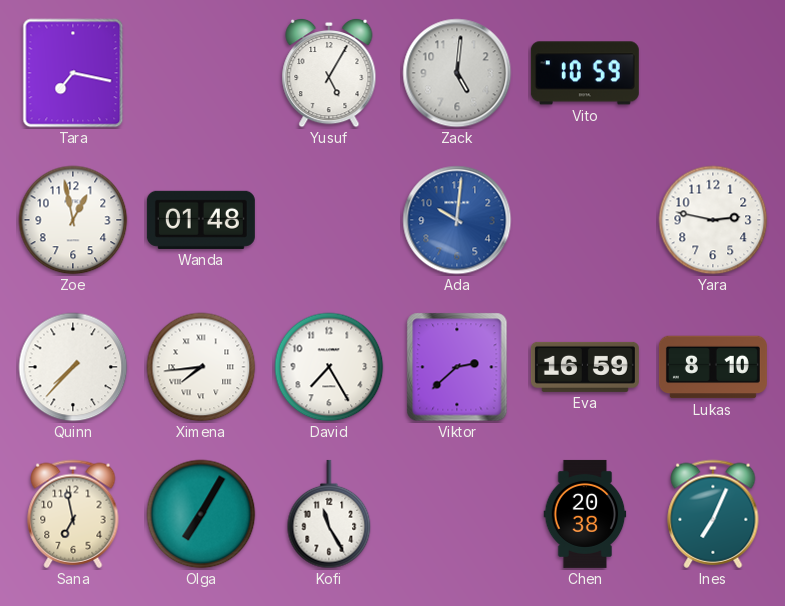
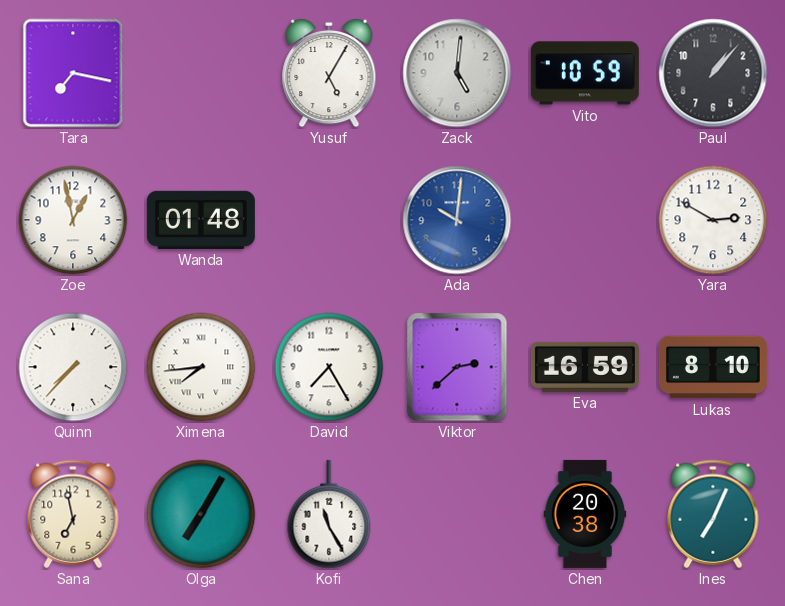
Paul: none -> 1:07
Yara: 2:47 -> 2:50
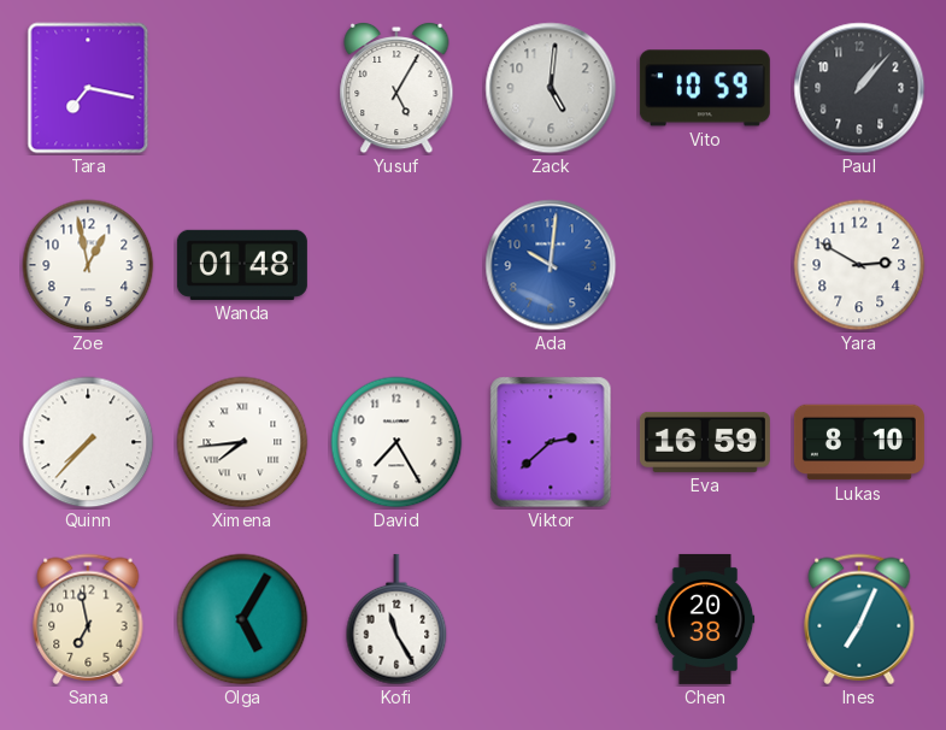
Olga: 7:05 -> 5:05
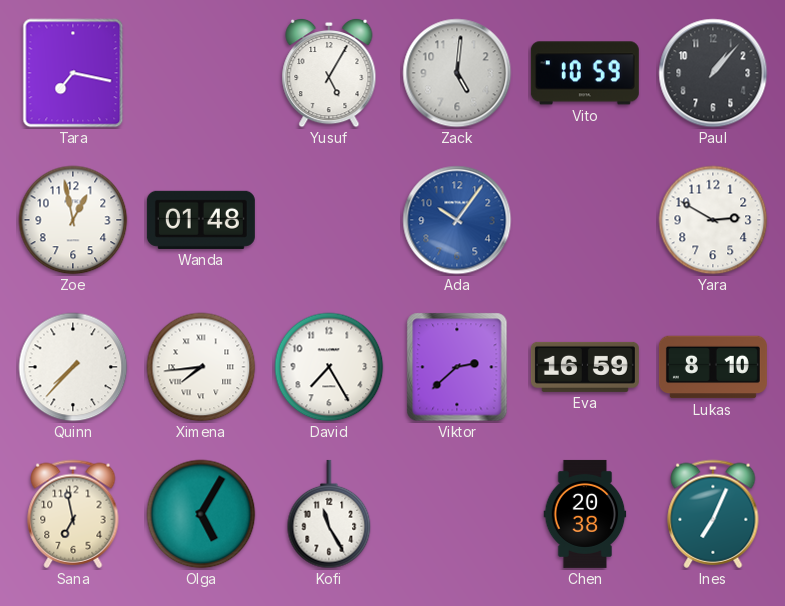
Ada: 10:01 -> 10:06
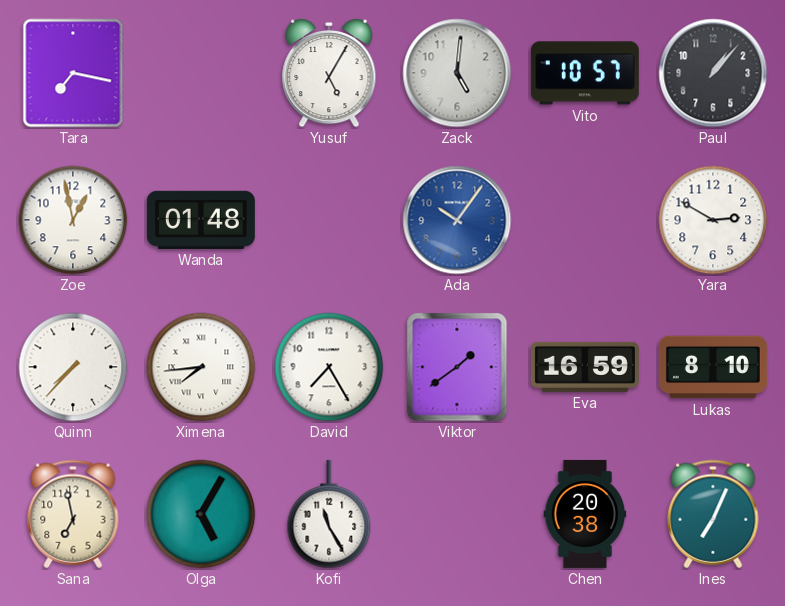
Vito: 10:59 -> 10:57
Viktor: 2:38 -> 1:39
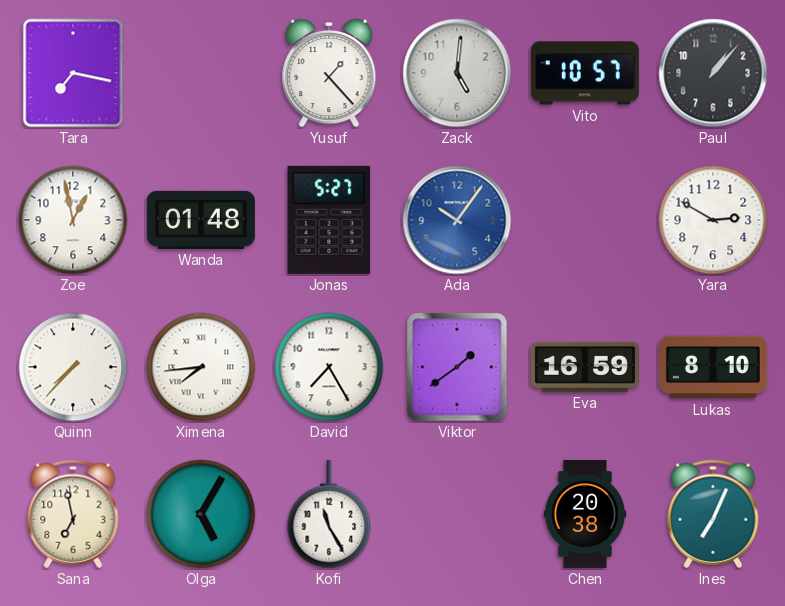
Yusuf: 5:05 -> 1:23
Jonas: none -> 5:27
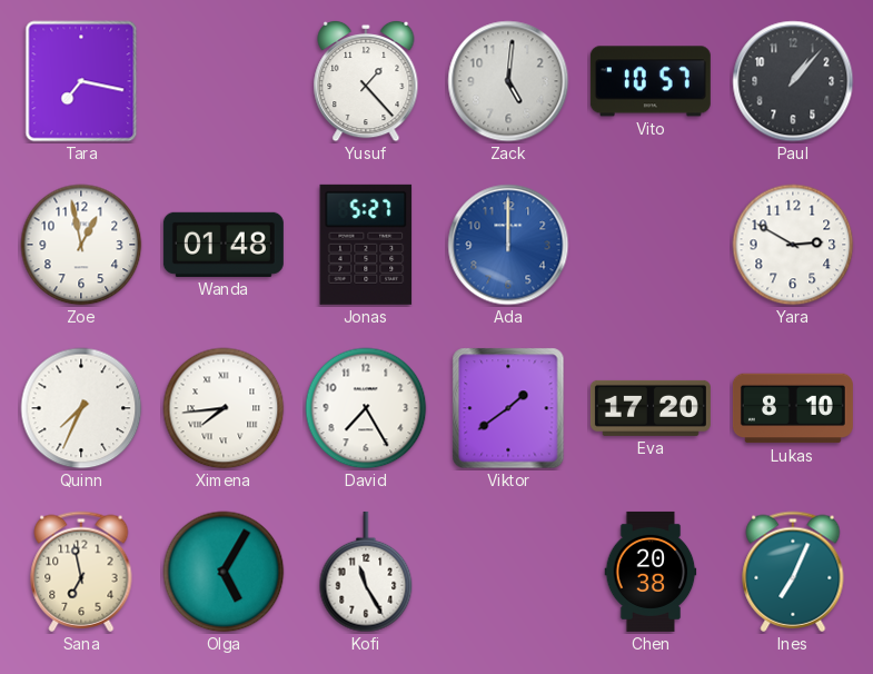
Ada: 10:06 -> 12:00
Quinn: 7:37 -> 7:34
Eva: 16:59 -> 17:20
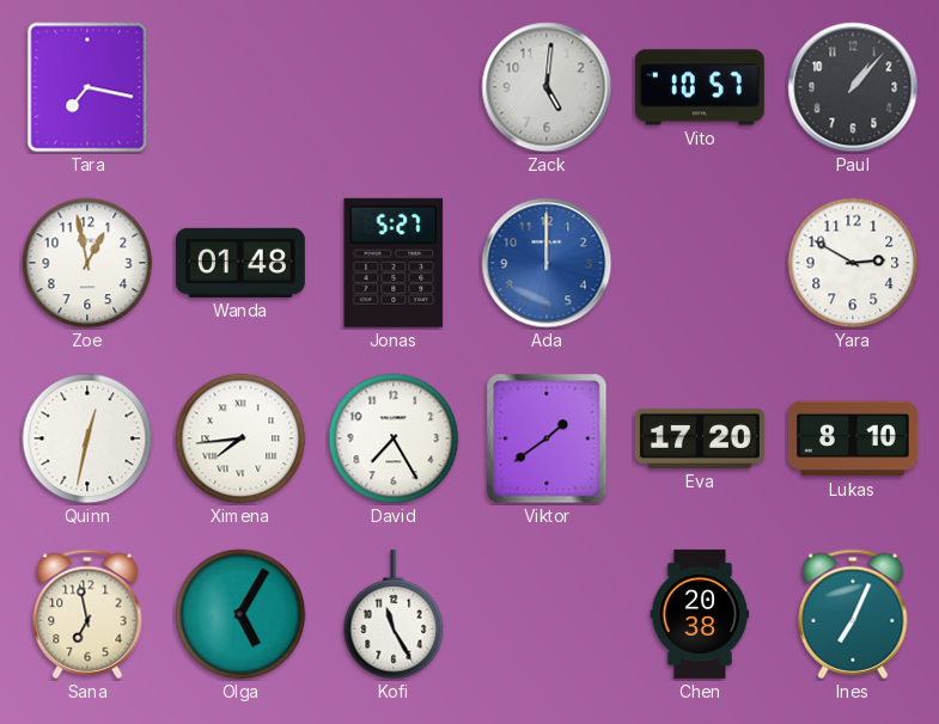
Yusuf: 1:23 -> none
Quinn: 7:34 -> 12:32
